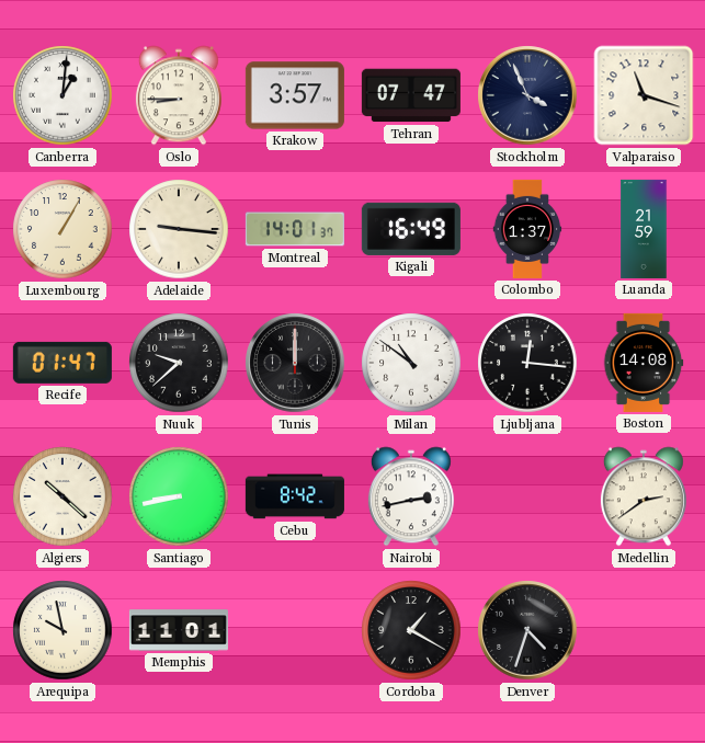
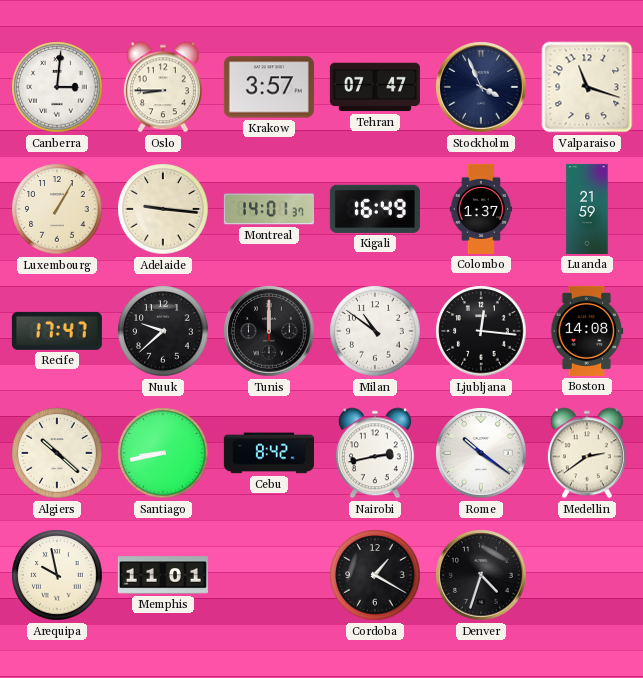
Canberra: 1:01 -> 3:01
Recife: 01:47 -> 17:47
Rome: none -> 10:21
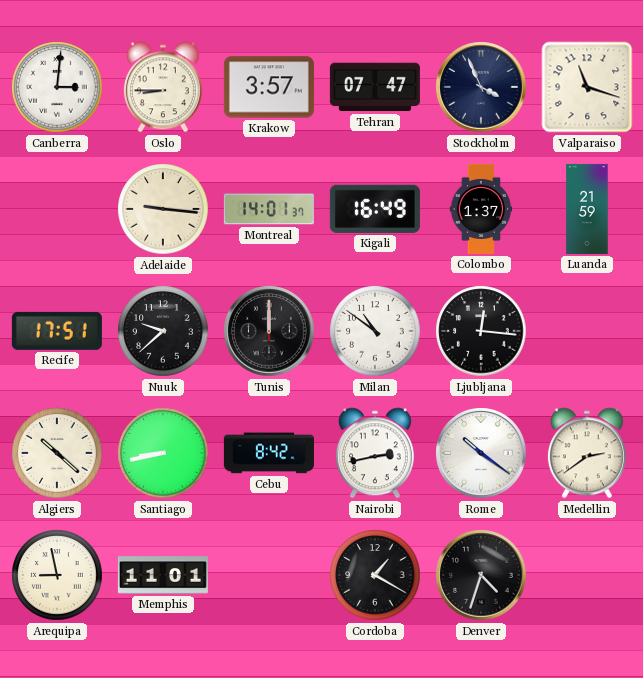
Luxembourg: 1:05 -> none
Recife: 17:47 -> 17:51
Boston: 14:08 -> none
Arequipa: 9:58 -> 8:58
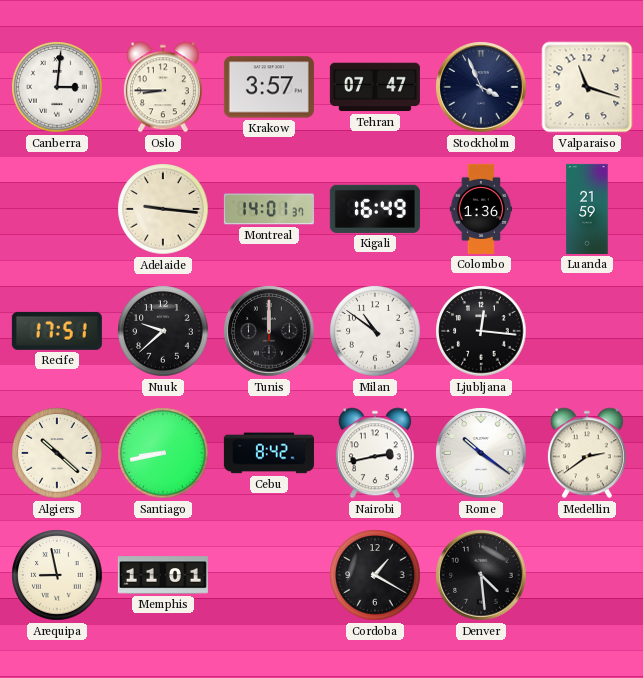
Colombo: 1:37 -> 1:36
Denver: 4:33 -> 4:29
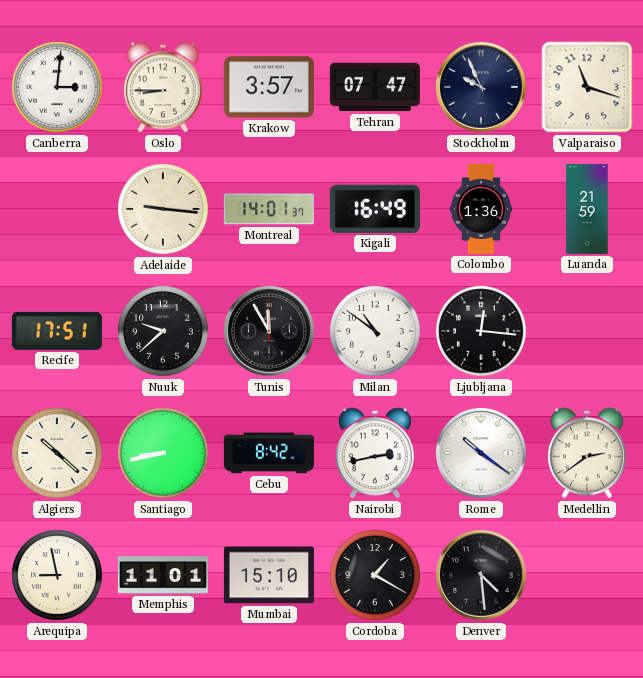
Stockholm: 3:56 -> 9:56
Tunis: 12:00 -> 11:55
Mumbai: none -> 15:10
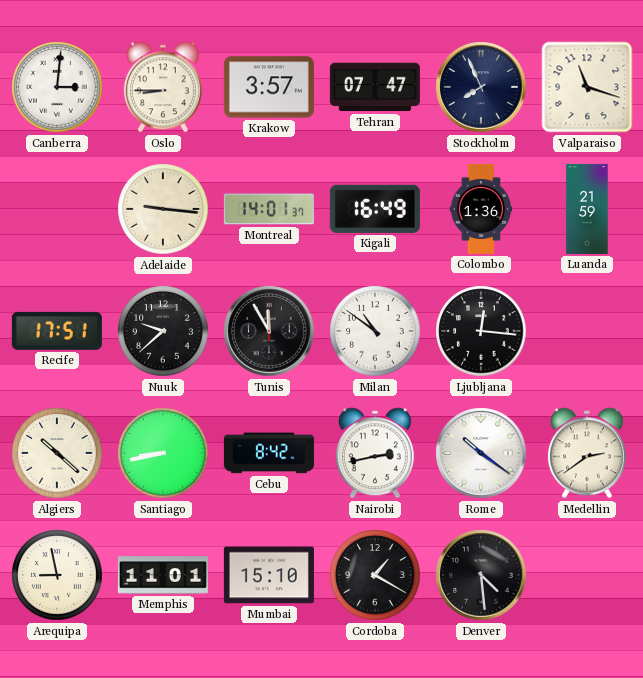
Stockholm: 9:56 -> 7:56
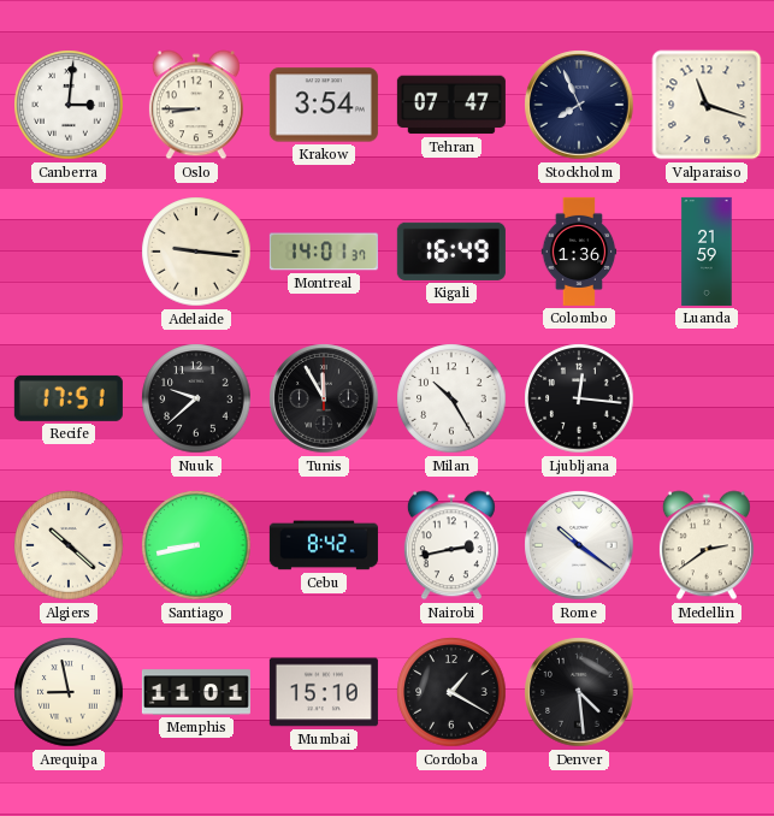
Krakow: 3:57 -> 3:54
Milan: 10:51 -> 10:25
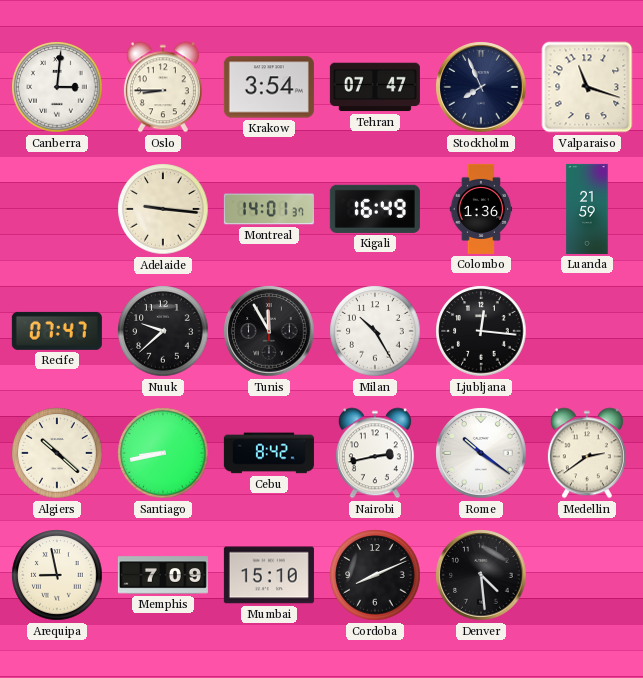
Recife: 17:51 -> 07:47
Memphis: 11:01 -> 7:09
Cordoba: 1:20 -> 8:11
